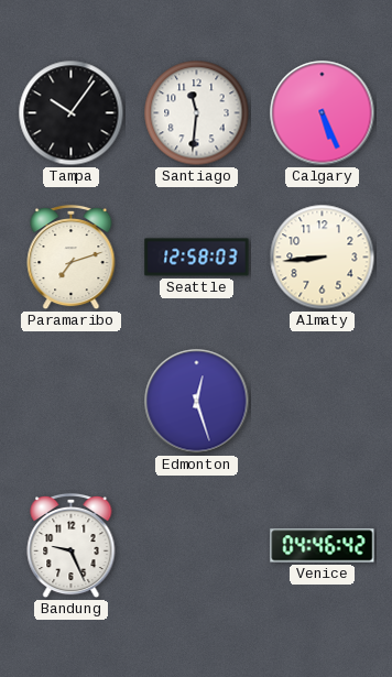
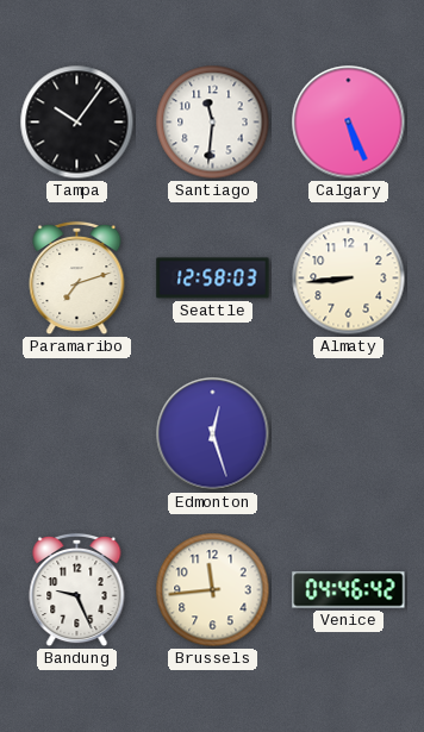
Brussels: none -> 11:44
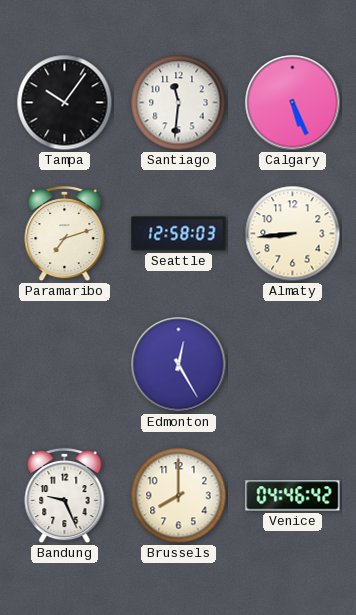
Edmonton: 12:27 -> 12:25
Brussels: 11:44 -> 8:00
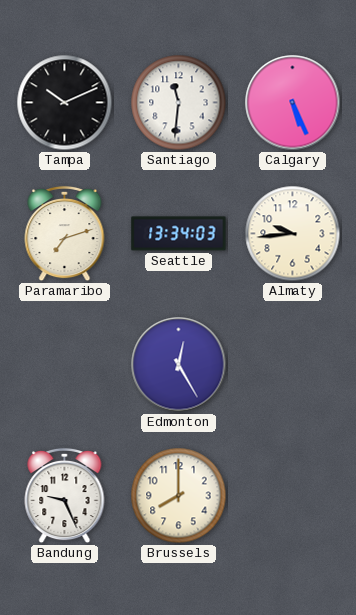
Tampa: 10:06 -> 10:11
Seattle: 12:58 -> 13:34
Almaty: 8:44 -> 9:44
Venice: 04:46 -> none
